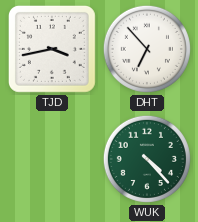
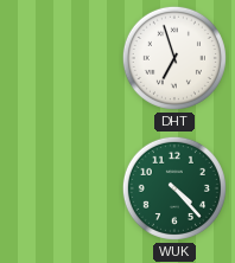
TJD: 3:43 -> none
DHT: 6:53 -> 6:57
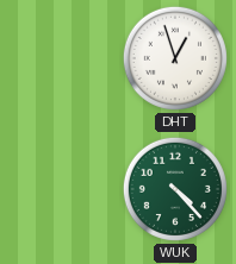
DHT: 6:57 -> 12:57
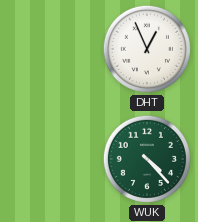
DHT: 12:57 -> 12:56
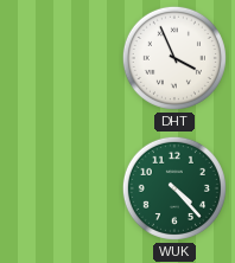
DHT: 12:56 -> 3:56
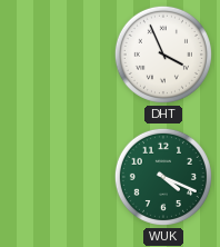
WUK: 4:23 -> 4:19
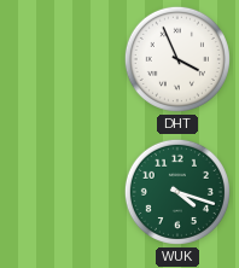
WUK: 4:19 -> 4:18
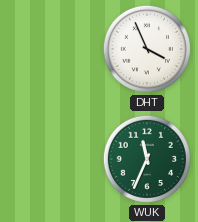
WUK: 4:18 -> 11:34
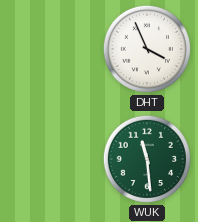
WUK: 11:34 -> 11:29
